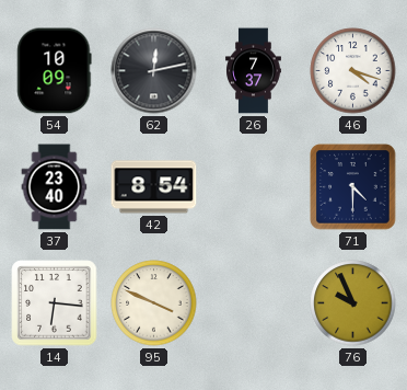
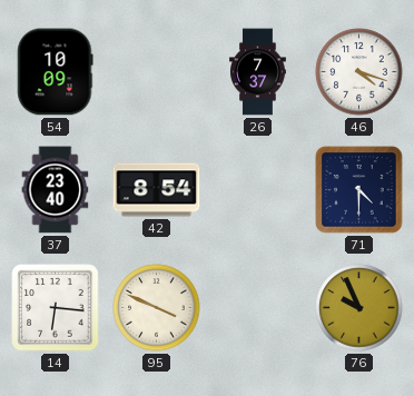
62: 12:13 -> none
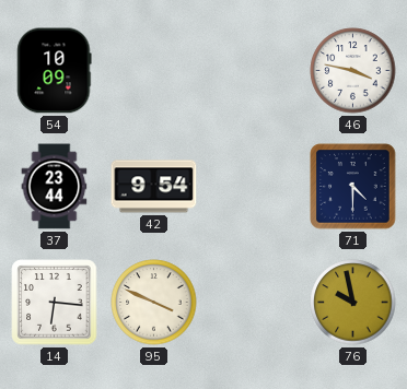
26: 7:37 -> none
46: 4:18 -> 3:47
37: 23:40 -> 23:44
42: 8:54 -> 9:54
76: 9:56 -> 9:58
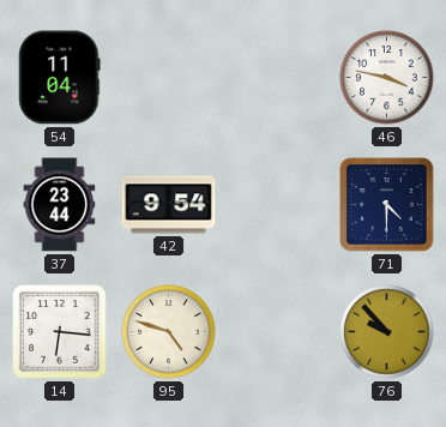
54: 10:09 -> 11:04
95: 3:49 -> 4:48
76: 9:58 -> 9:53
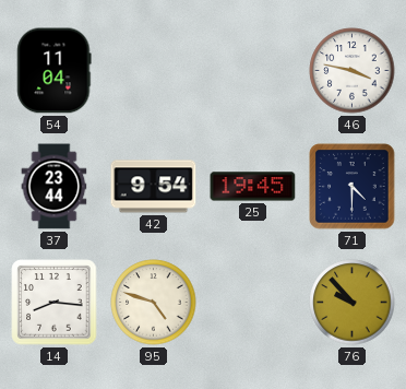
25: none -> 19:45
14: 6:16 -> 8:16
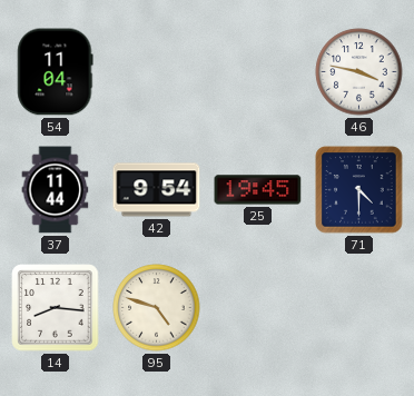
37: 23:44 -> 11:44
76: 9:53 -> none
